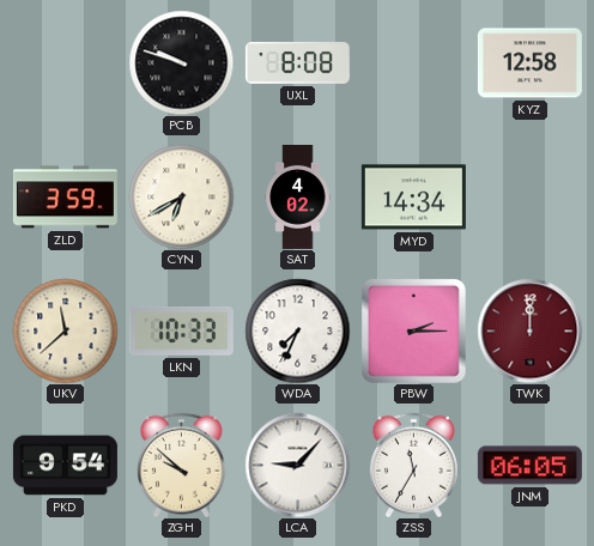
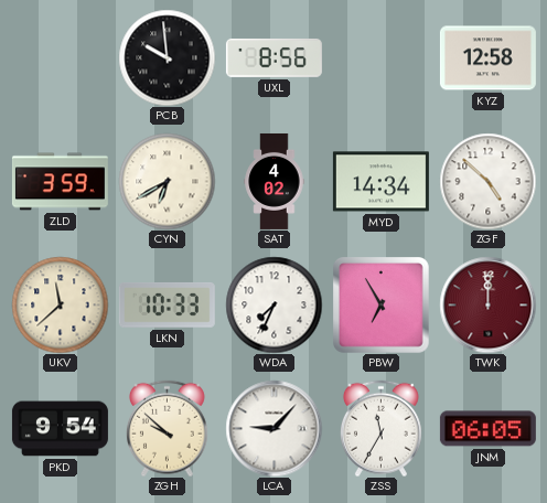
PCB: 9:48 -> 9:59
UXL: 8:08 -> 8:56
ZGF: none -> 4:52
PBW: 2:15 -> 6:55
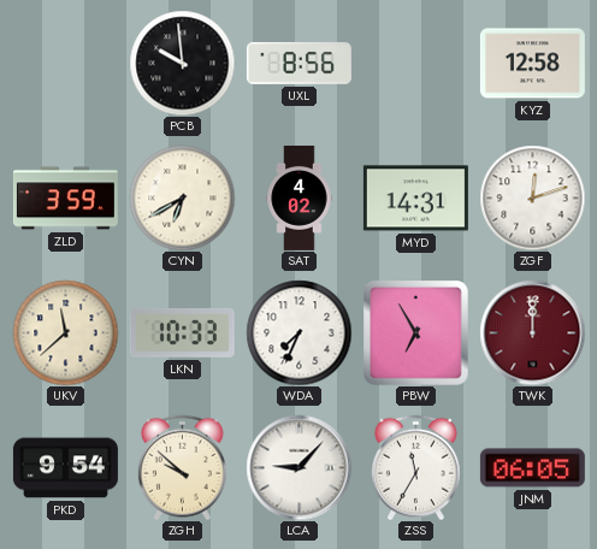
MYD: 14:34 -> 14:31
ZGF: 4:52 -> 12:12
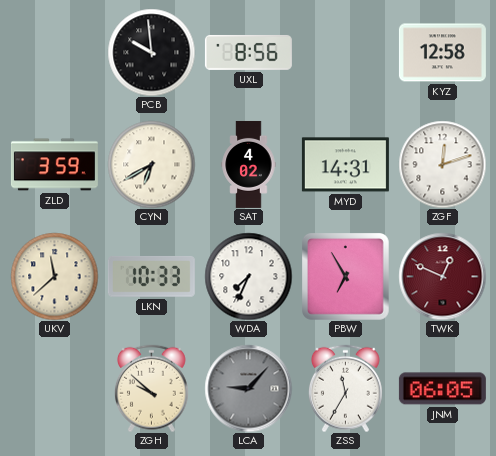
TWK: 12:00 -> 12:49
PKD: 9:54 -> none
LCA dial: white -> grey
